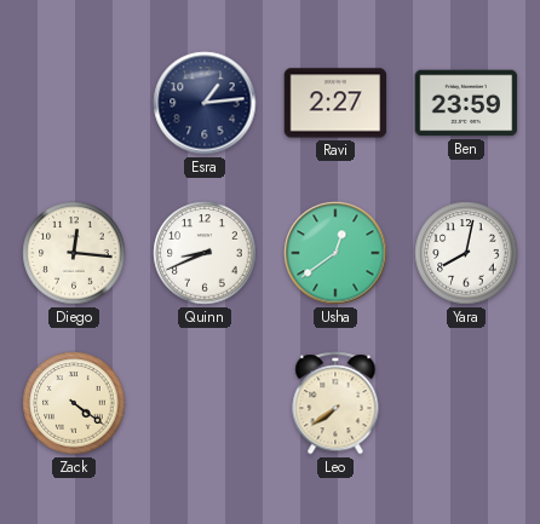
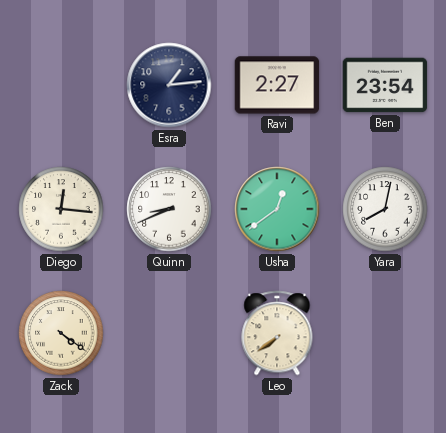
Ben: 23:59 -> 23:54
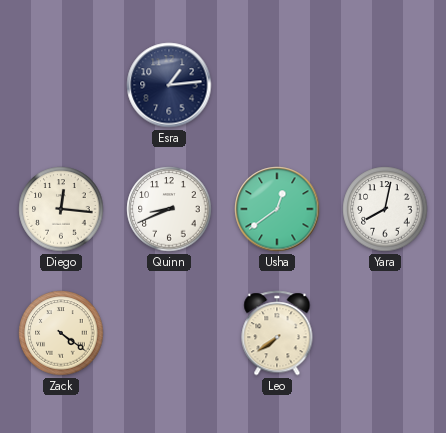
Ravi: 2:27 -> none
Ben: 23:54 -> none
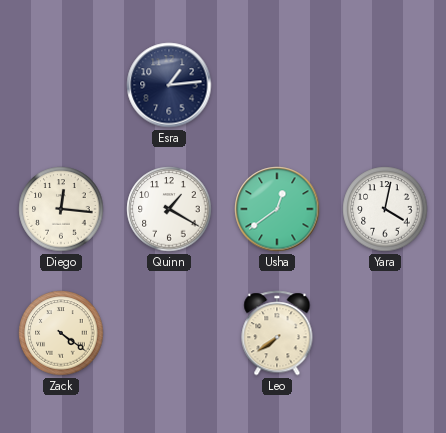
Quinn: 8:41 -> 1:20
Yara: 8:02 -> 4:02
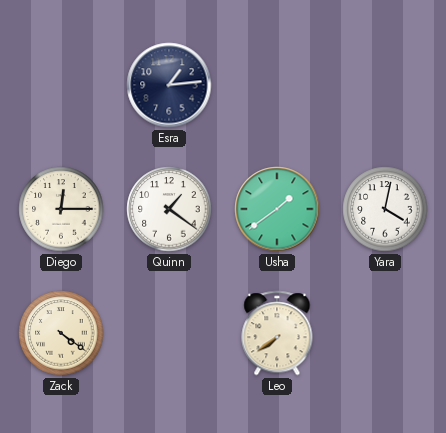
Diego: 12:16 -> 12:15
Quinn: 1:20 -> 1:21
Usha: 12:39 -> 1:39
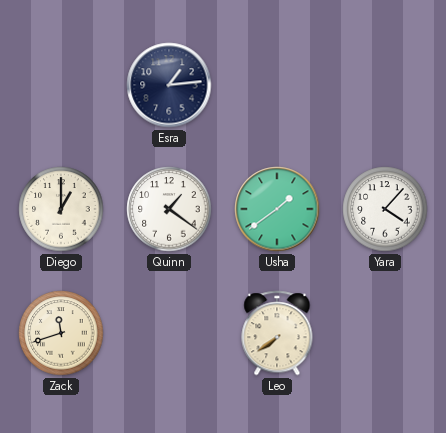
Diego: 12:15 -> 1:00
Yara: 4:02 -> 4:07
Zack: 4:21 -> 11:42
